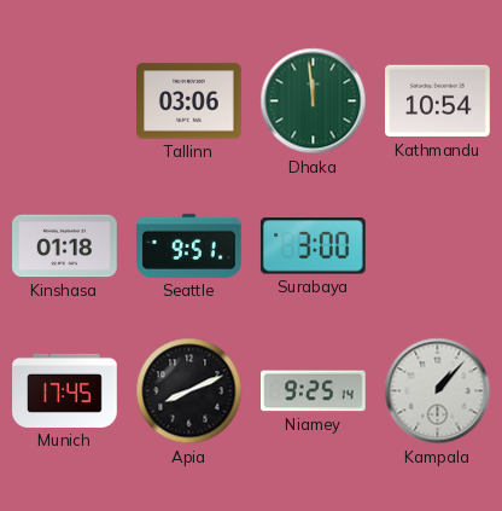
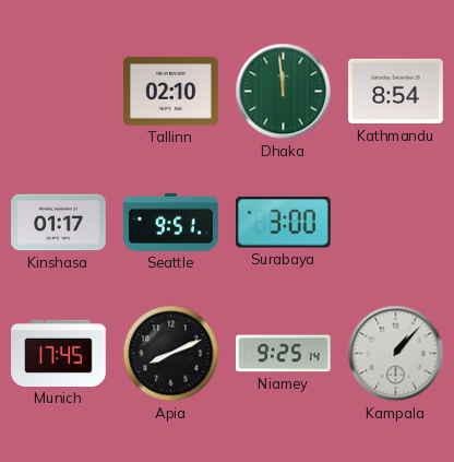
Tallinn: 03:06 -> 02:10
Kathmandu: 10:54 -> 8:54
Kinshasa: 01:18 -> 01:17
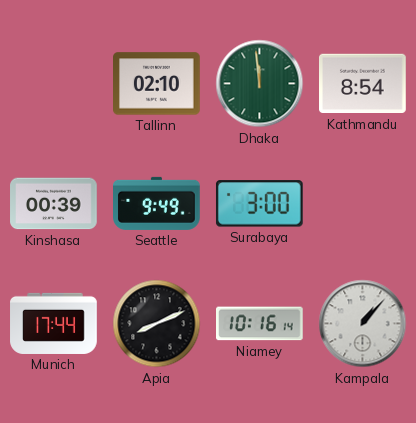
Kinshasa: 01:17 -> 00:39
Seattle: 9:51 -> 9:49
Munich: 17:45 -> 17:44
Niamey: 9:25 -> 10:16
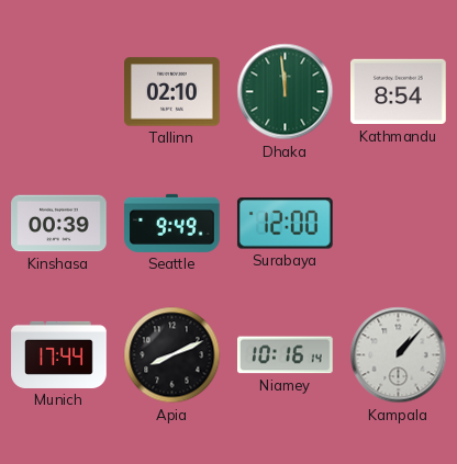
Surabaya: 3:00 -> 12:00
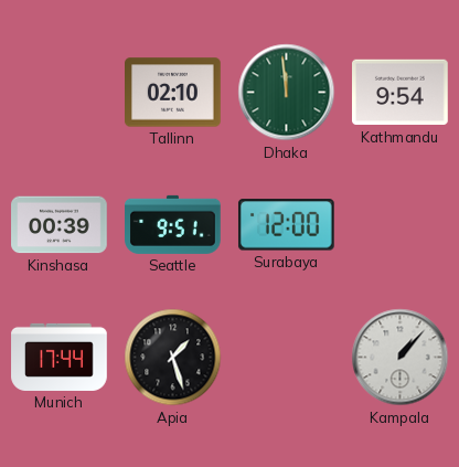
Kathmandu: 8:54 -> 9:54
Seattle: 9:49 -> 9:51
Apia: 8:11 -> 1:27
Niamey: 10:16 -> none
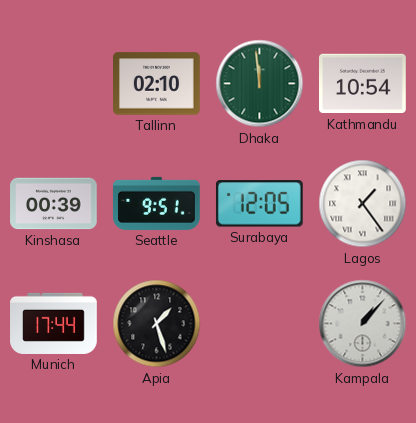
Kathmandu: 9:54 -> 10:54
Surabaya: 12:00 -> 12:05
Lagos: none -> 1:24
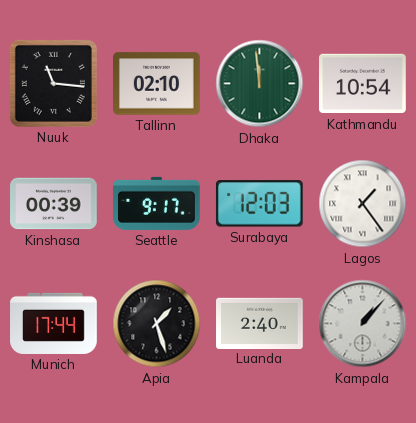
Nuuk: none -> 11:16
Seattle: 9:51 -> 9:17
Surabaya: 12:05 -> 12:03
Luanda: none -> 2:40
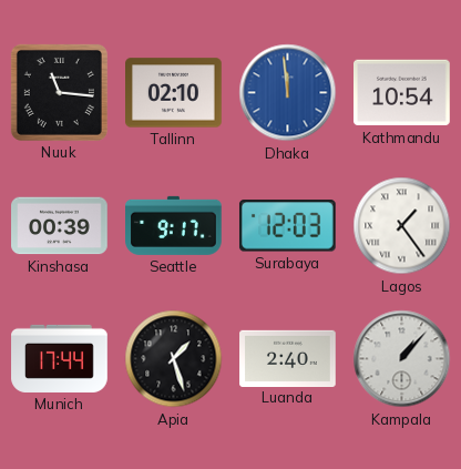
Dhaka dial: green -> blue
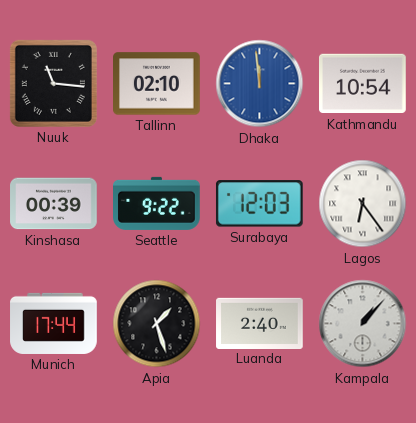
Seattle: 9:17 -> 9:22
Lagos: 1:24 -> 6:24
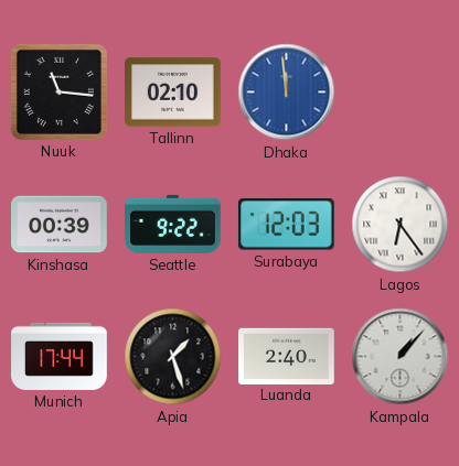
Kathmandu: 10:54 -> none
